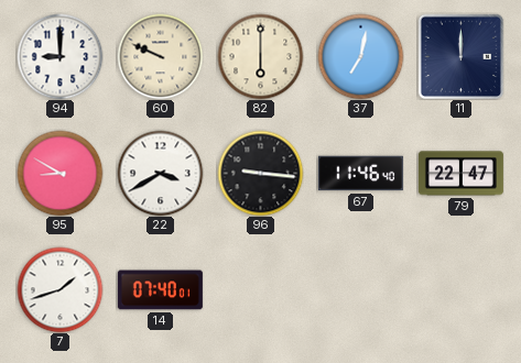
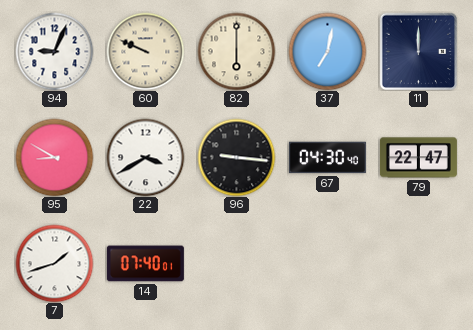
94: 9:00 -> 9:04
67: 11:46 -> 04:30
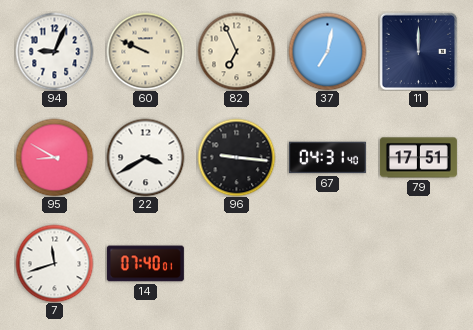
82: 6:00 -> 6:56
67: 04:30 -> 04:31
79: 22:47 -> 17:51
7: 1:42 -> 11:42
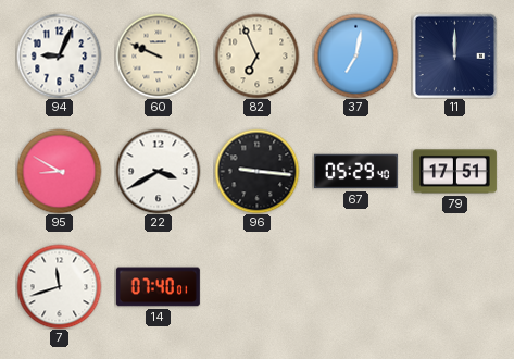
67: 04:31 -> 05:29
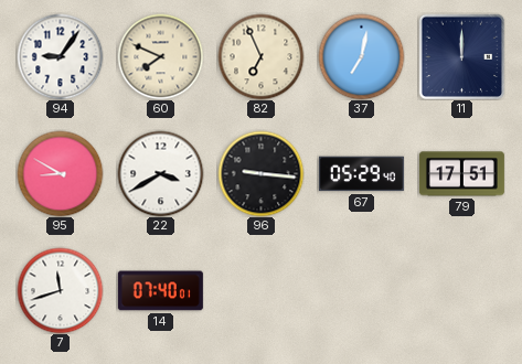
94: 9:04 -> 9:06
60: 9:49 -> 7:49
